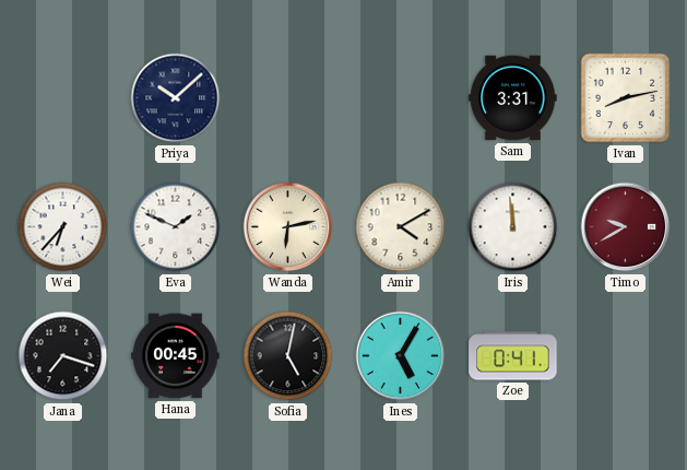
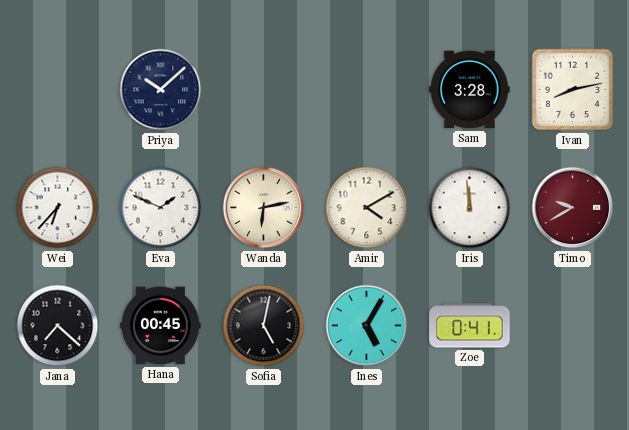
Sam: 3:31 -> 3:28
Jana: 7:18 -> 7:22
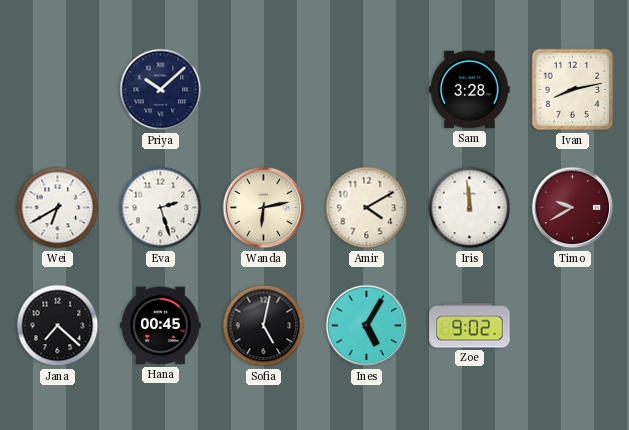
Wei: 6:37 -> 6:40
Eva: 1:49 -> 2:27
Zoe: 0:41 -> 9:02
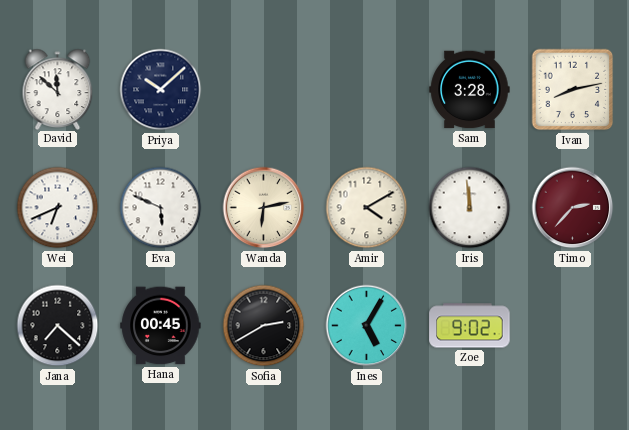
David: none -> 11:52
Wei: 6:40 -> 6:41
Eva: 2:27 -> 5:49
Timo: 9:40 -> 2:37
Sofia: 5:02 -> 2:40
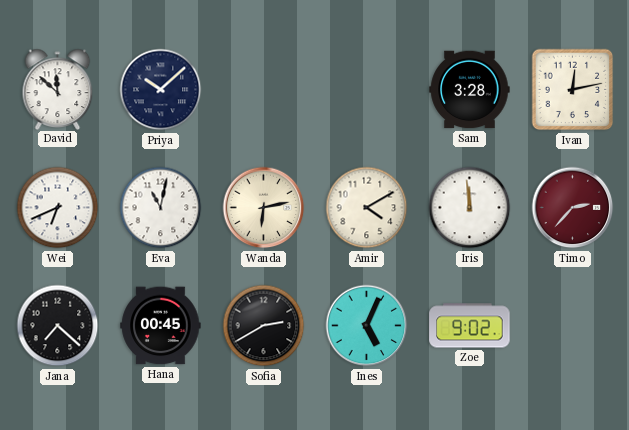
Ivan: 8:13 -> 12:13
Eva: 5:49 -> 11:02
Ines: 5:05 -> 5:04
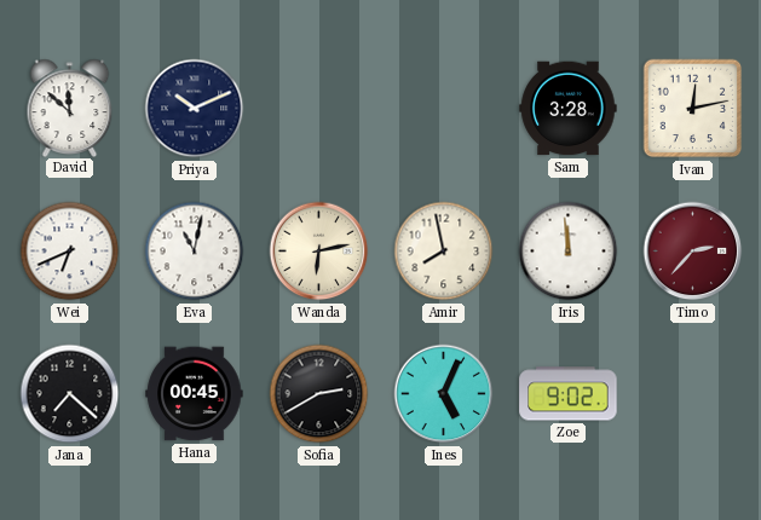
Priya: 10:08 -> 10:11
Amir: 4:10 -> 7:58
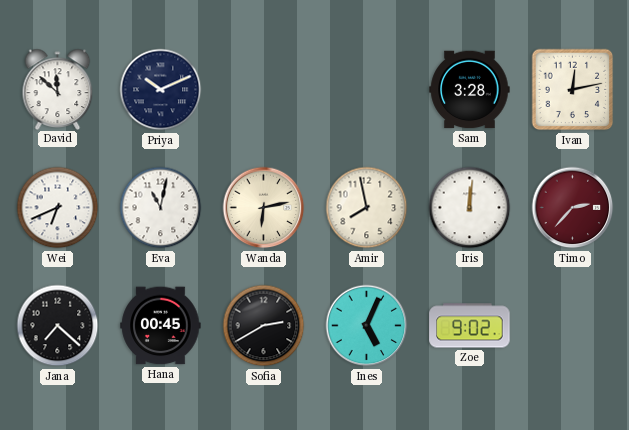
Iris: 11:59 -> 12:01
